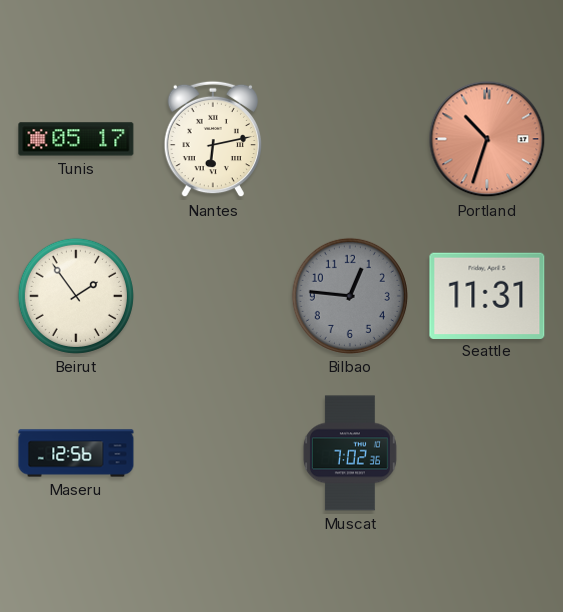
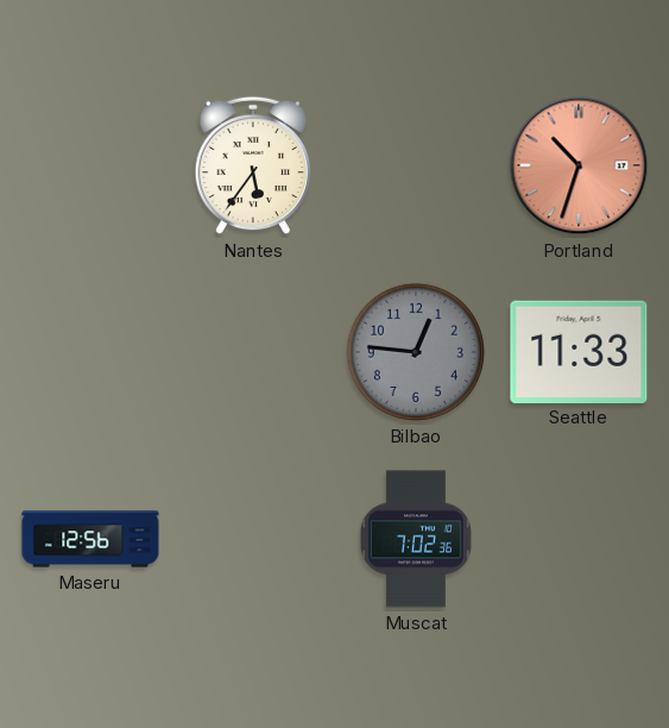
Tunis: 05:17 -> none
Nantes: 6:13 -> 5:36
Beirut: 1:54 -> none
Seattle: 11:31 -> 11:33
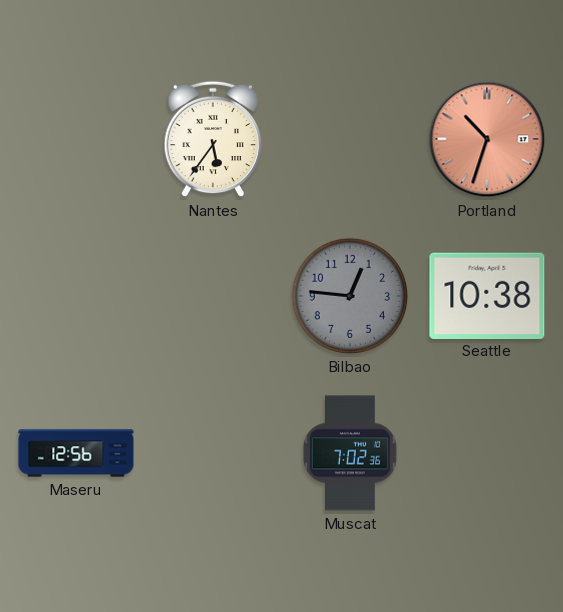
Seattle: 11:33 -> 10:38
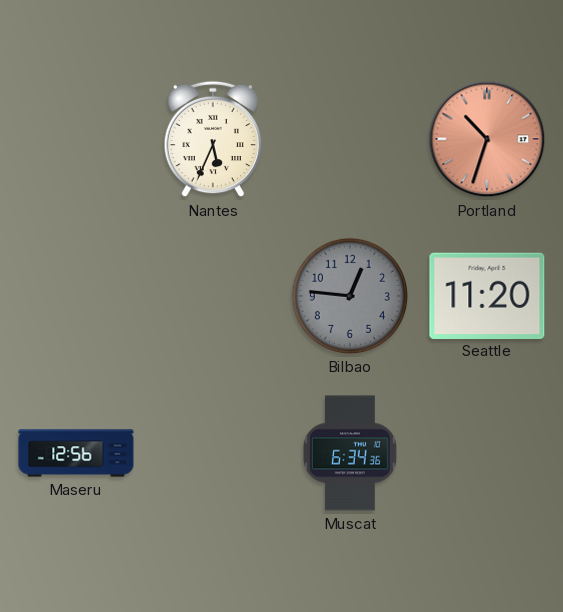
Nantes: 5:36 -> 5:34
Seattle: 10:38 -> 11:20
Muscat: 7:02 -> 6:34
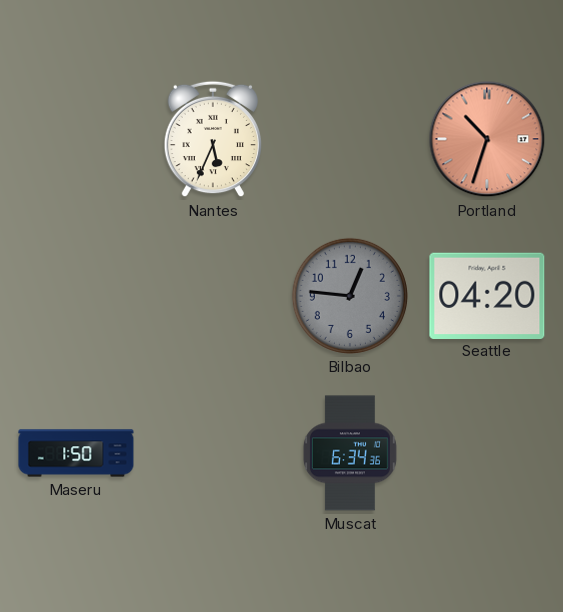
Seattle: 11:20 -> 04:20
Maseru: 12:56 -> 1:50
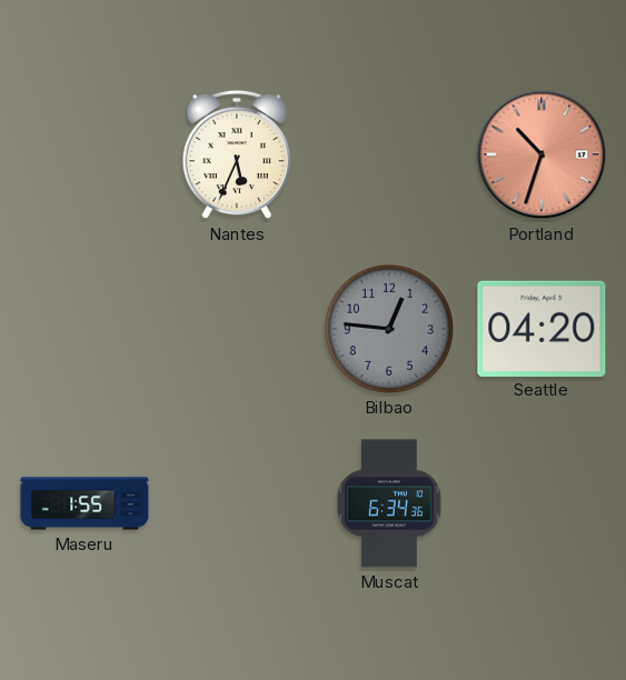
Maseru: 1:50 -> 1:55
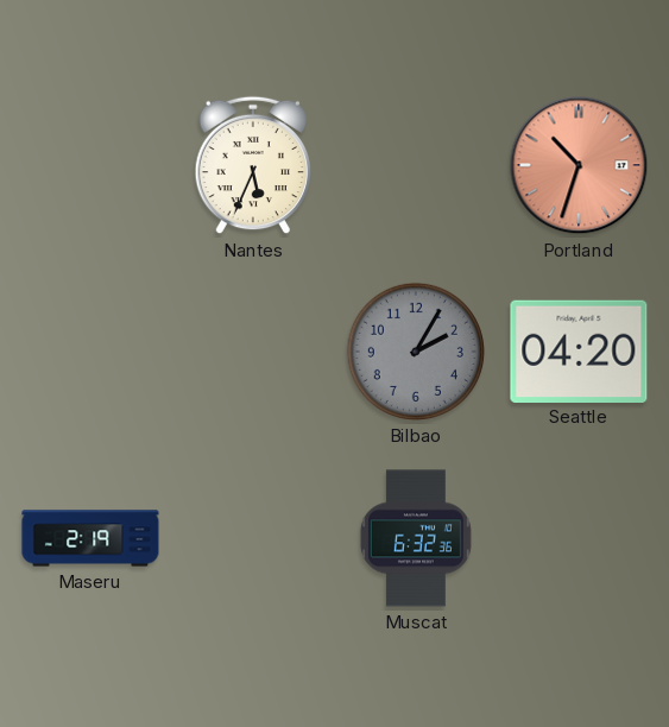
Bilbao: 12:46 -> 2:05
Maseru: 1:55 -> 2:19
Muscat: 6:34 -> 6:32
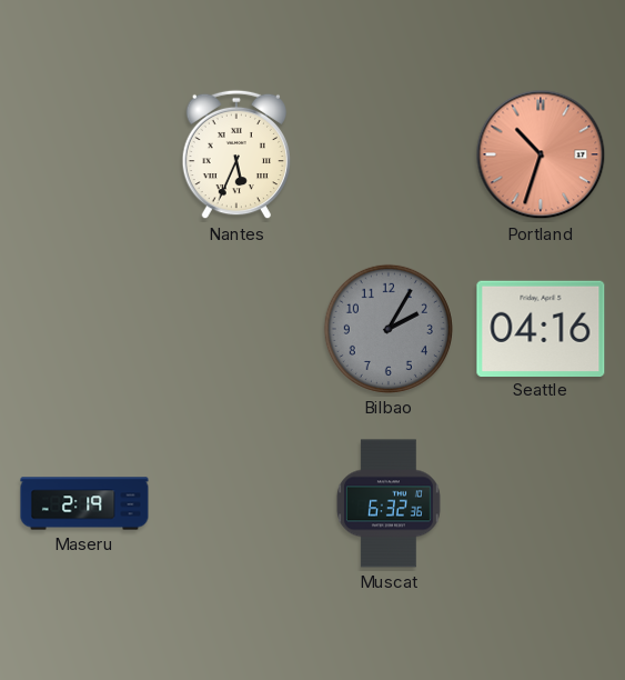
Seattle: 04:20 -> 04:16
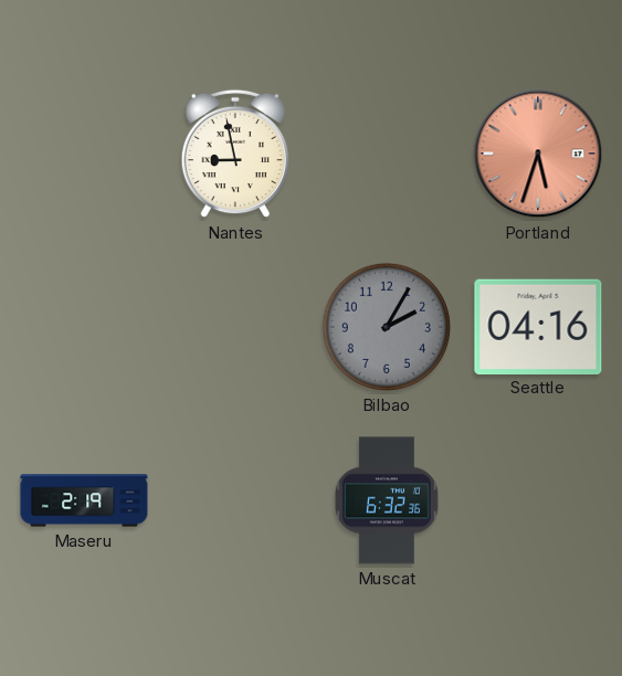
Nantes: 5:34 -> 8:58
Portland: 10:33 -> 5:33
